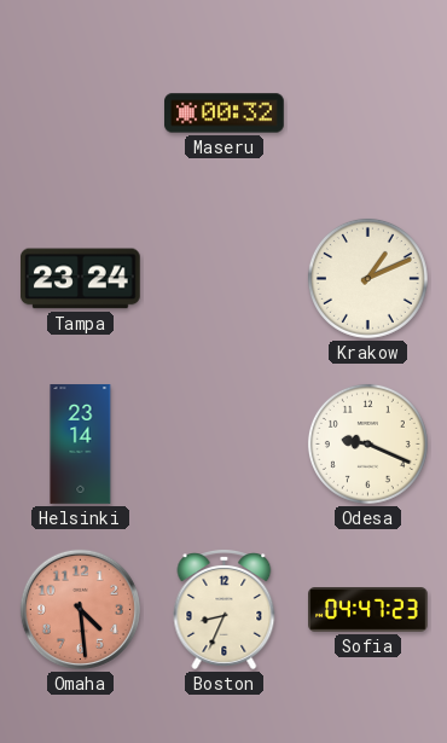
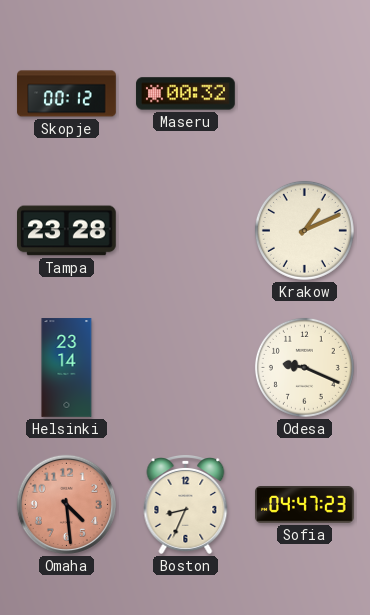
Skopje: none -> 00:12
Tampa: 23:24 -> 23:28
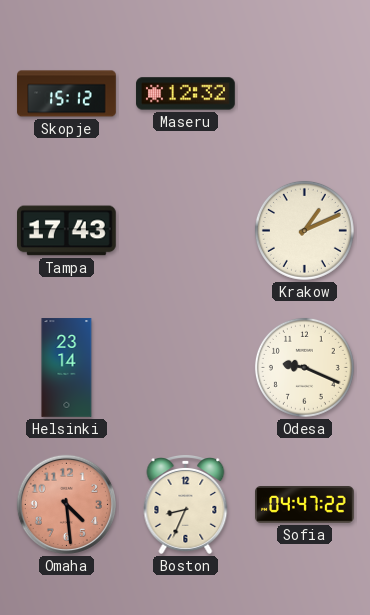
Skopje: 00:12 -> 15:12
Maseru: 00:32 -> 12:32
Tampa: 23:28 -> 17:43
Sofia: 04:47:23 -> 04:47:22
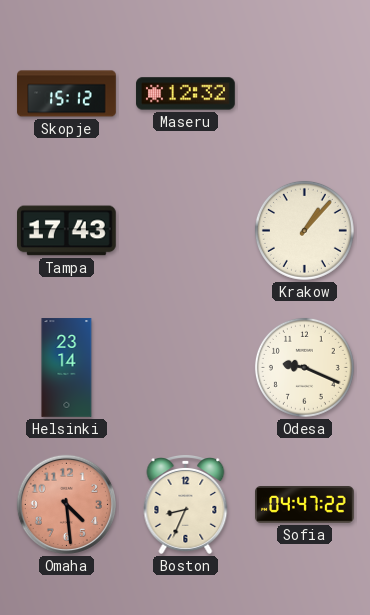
Krakow: 1:11 -> 1:07
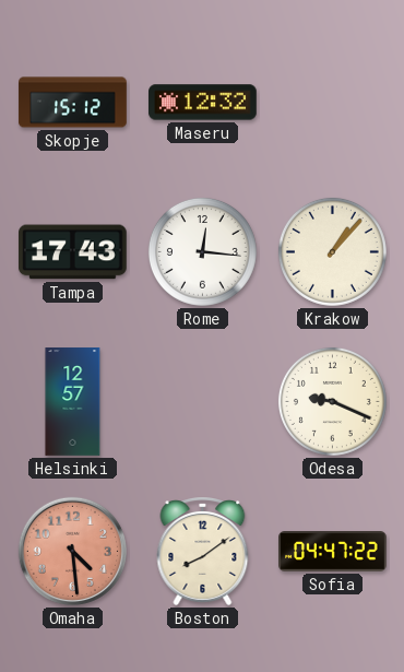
Rome: none -> 12:16
Helsinki: 23:14 -> 12:57
Boston: 8:34 -> 8:09
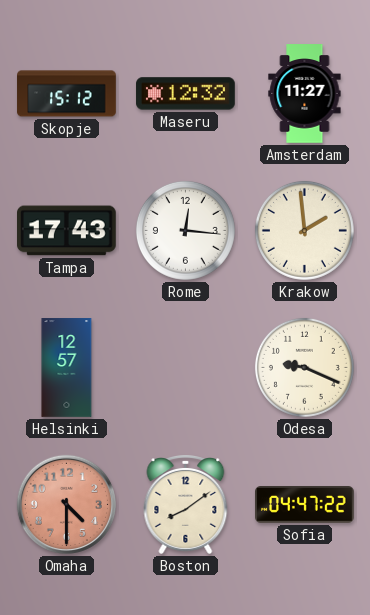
Amsterdam: none -> 11:27
Krakow: 1:07 -> 1:59
Omaha: 4:29 -> 4:30
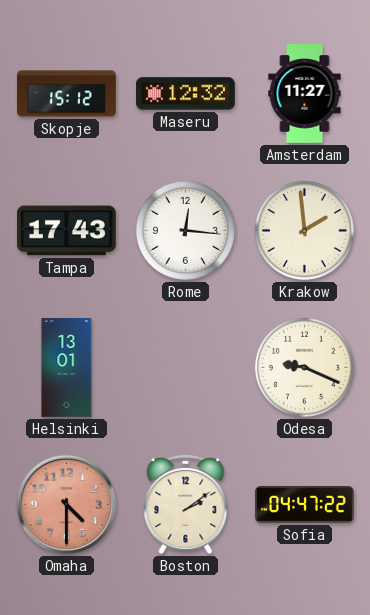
Helsinki: 12:57 -> 13:01
Boston: 8:09 -> 2:09
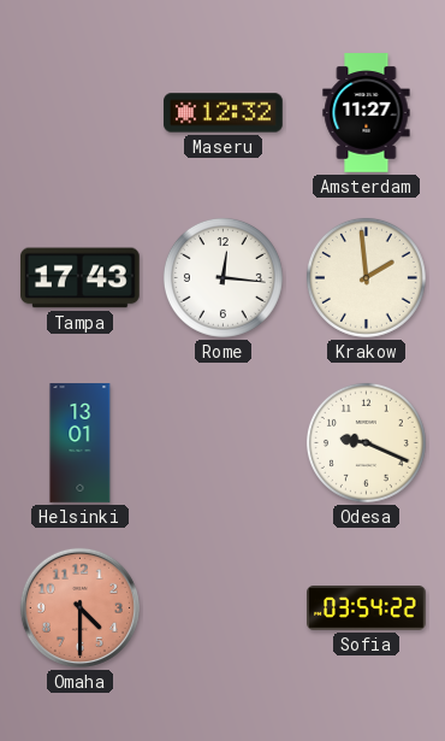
Skopje: 15:12 -> none
Boston: 2:09 -> none
Sofia: 04:47 -> 03:54
